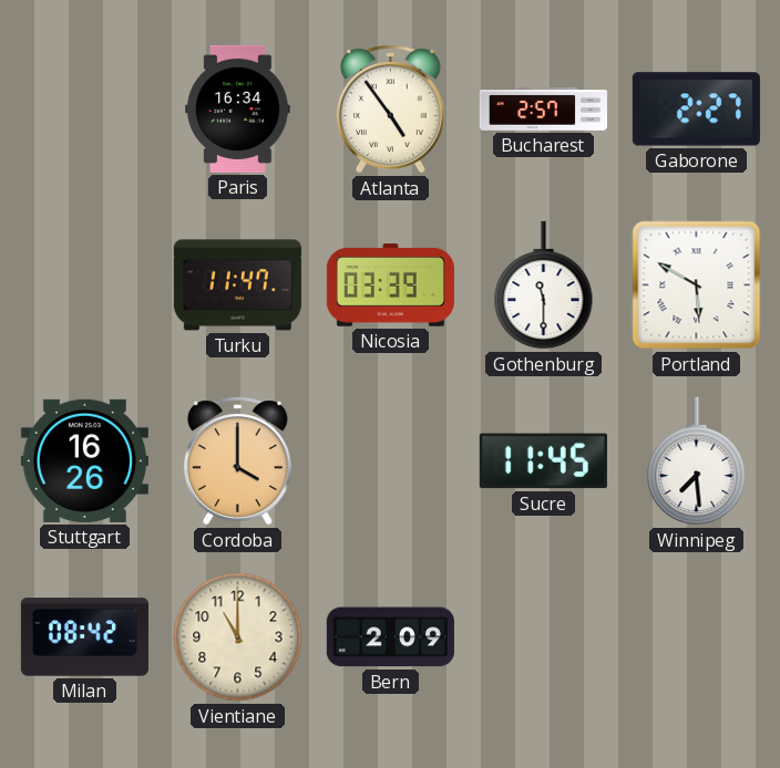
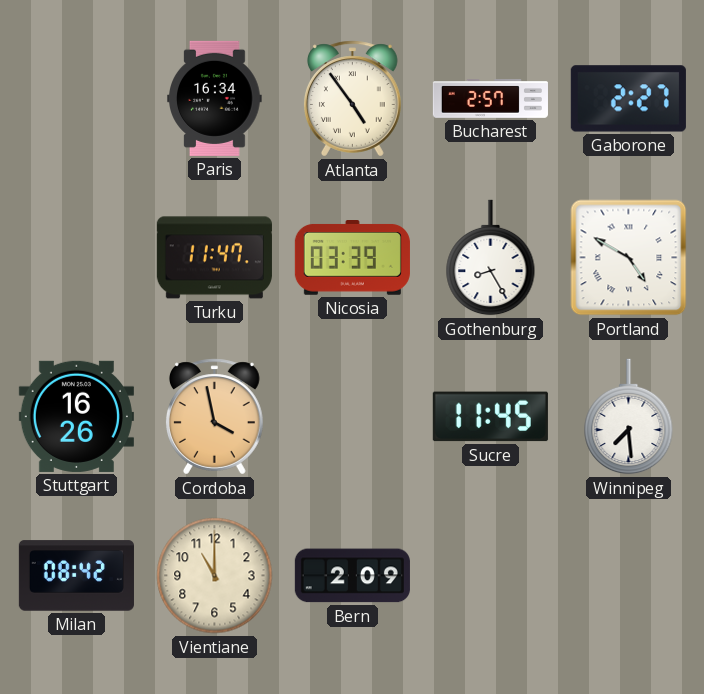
Gothenburg: 11:30 -> 8:25
Portland: 5:50 -> 4:50
Cordoba: 4:00 -> 3:58
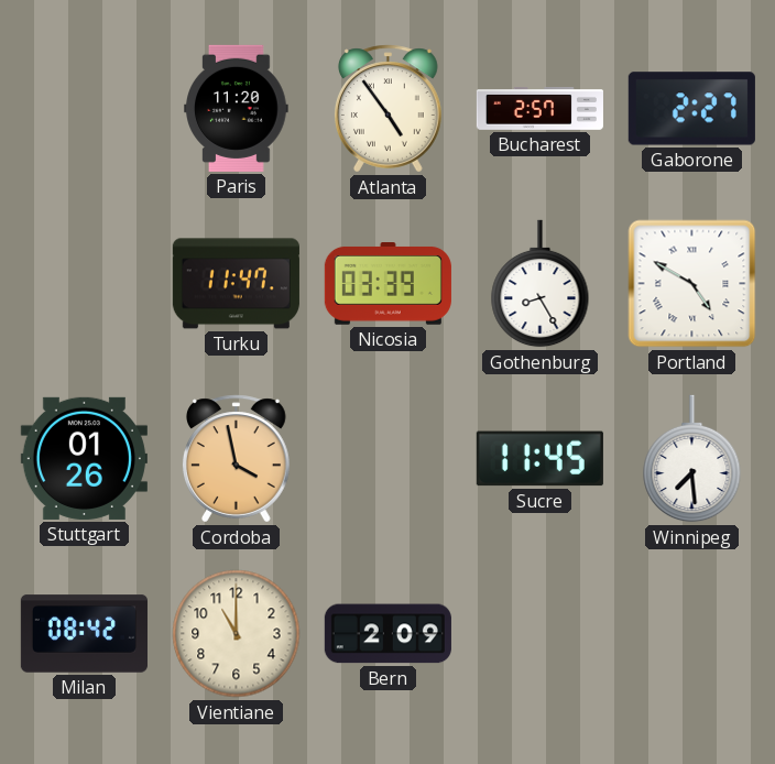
Paris: 16:34 -> 11:20
Stuttgart: 16:26 -> 01:26
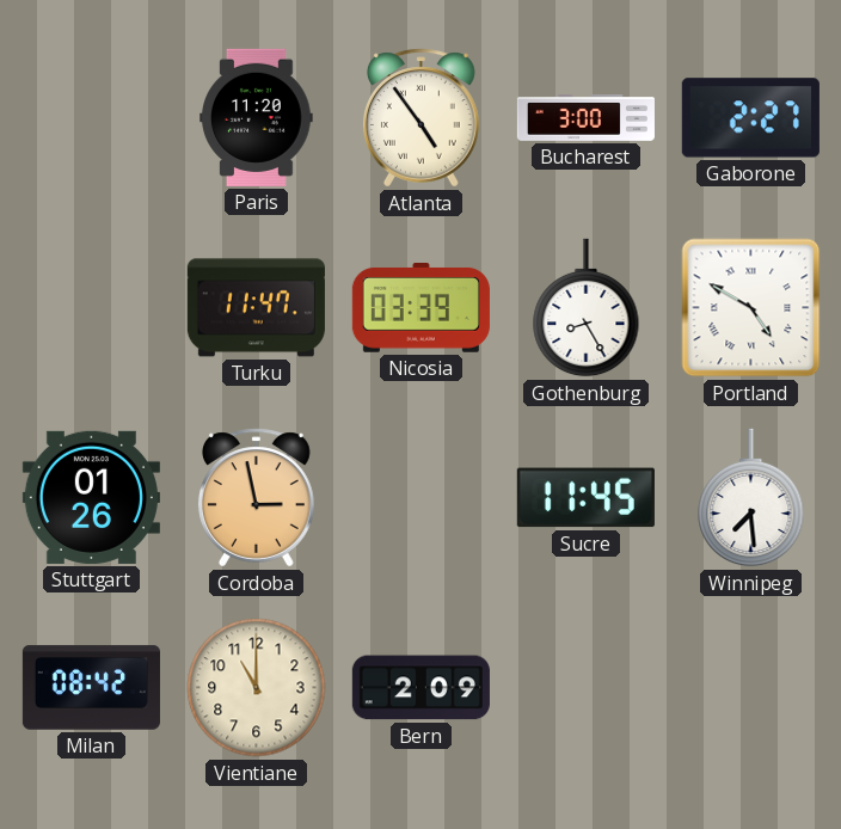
Bucharest: 2:57 -> 3:00
Cordoba: 3:58 -> 2:58
